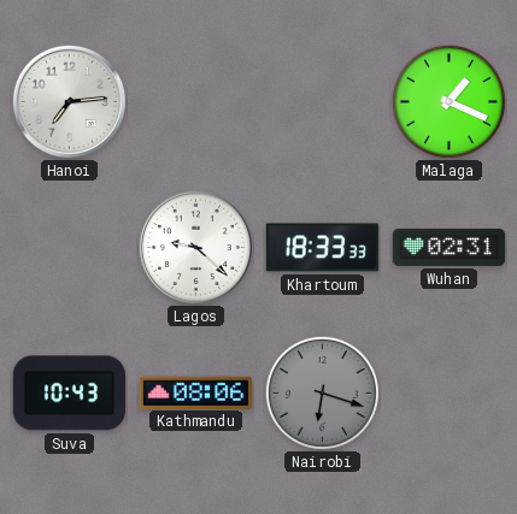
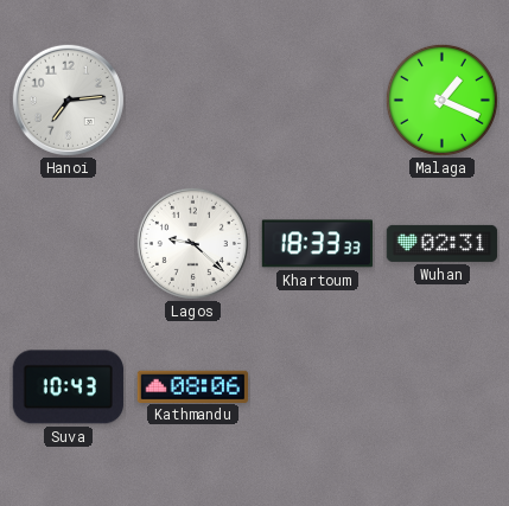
Nairobi: 6:18 -> none
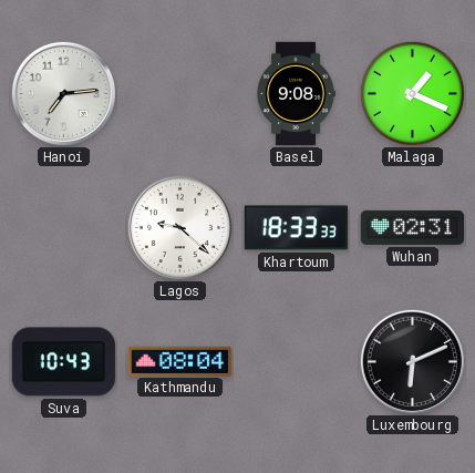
Basel: none -> 9:08
Kathmandu: 08:06 -> 08:04
Luxembourg: none -> 6:11
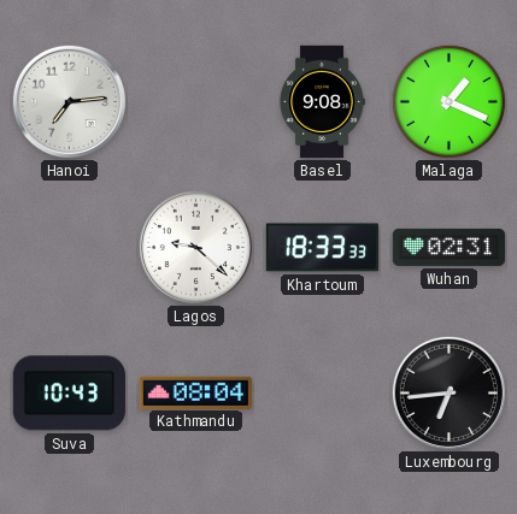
Luxembourg: 6:11 -> 6:44
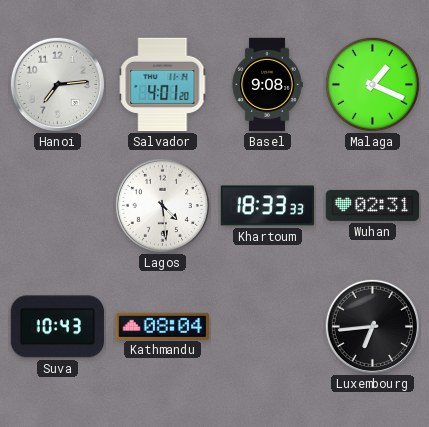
Salvador: none -> 4:01
Lagos: 9:22 -> 4:29
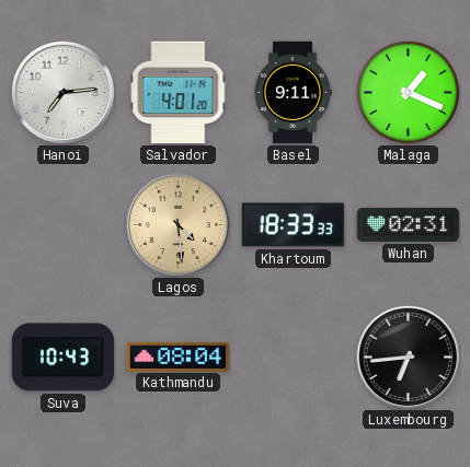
Basel: 9:08 -> 9:11
Lagos dial: white -> champagne
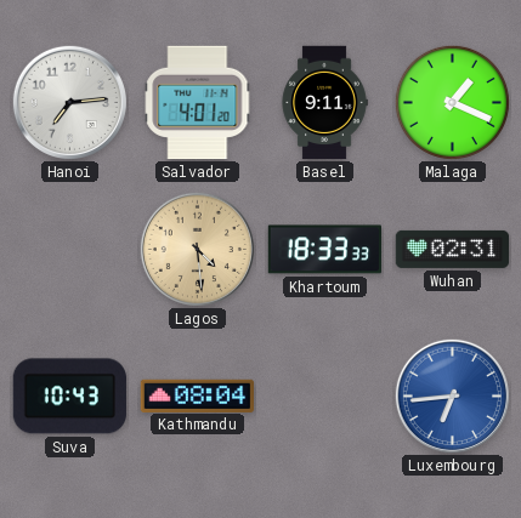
Luxembourg dial: black -> blue
